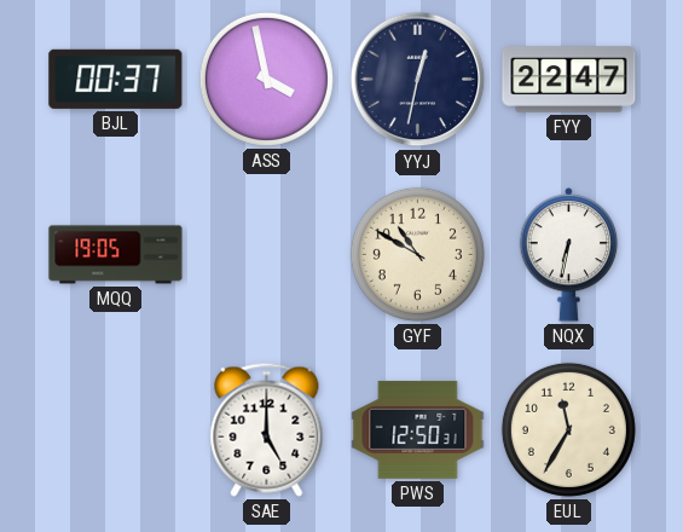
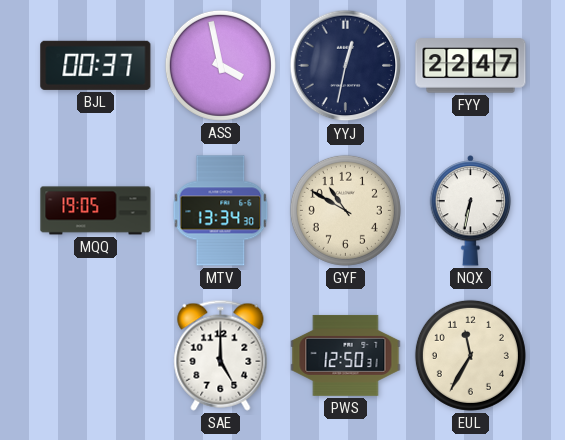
MTV: none -> 13:34
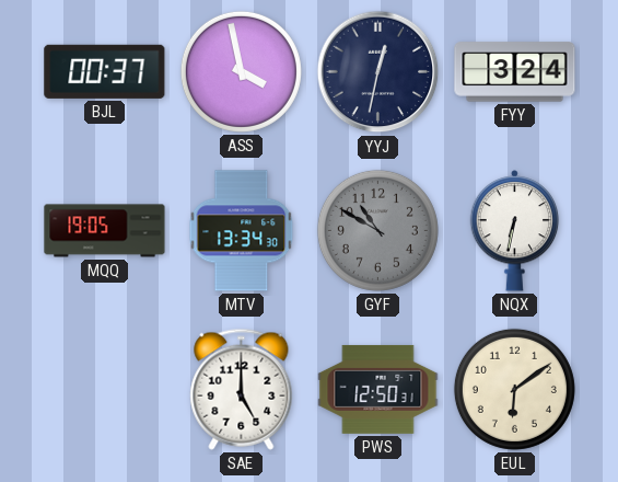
FYY: 22:47 -> 3:24
GYF dial: cream -> grey
EUL: 11:35 -> 6:09
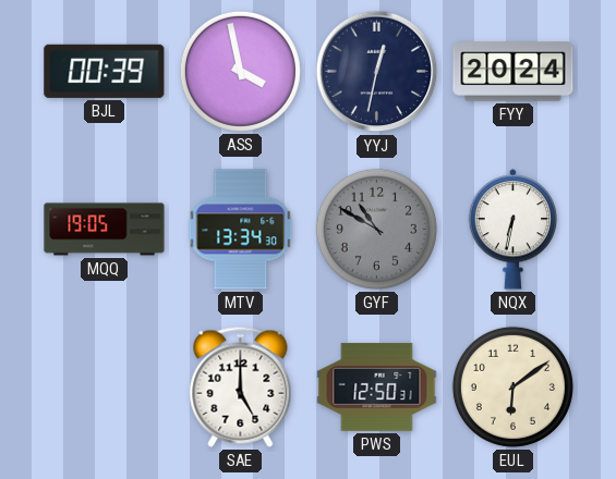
BJL: 00:37 -> 00:39
FYY: 3:24 -> 20:24
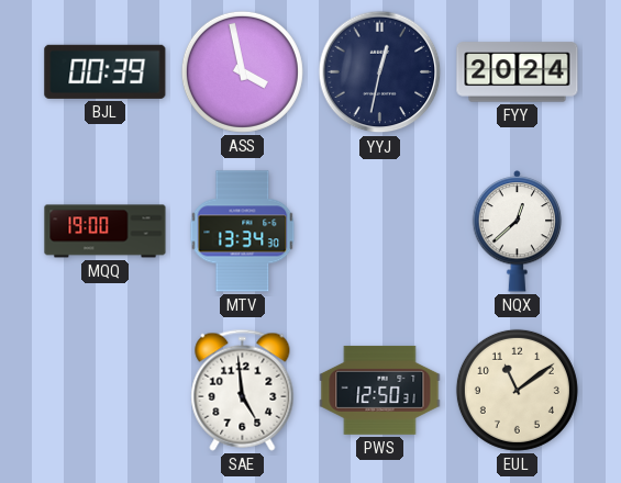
MQQ: 19:05 -> 19:00
GYF: 10:50 -> none
NQX: 6:32 -> 12:38
SAE: 5:00 -> 4:59
EUL: 6:09 -> 11:09
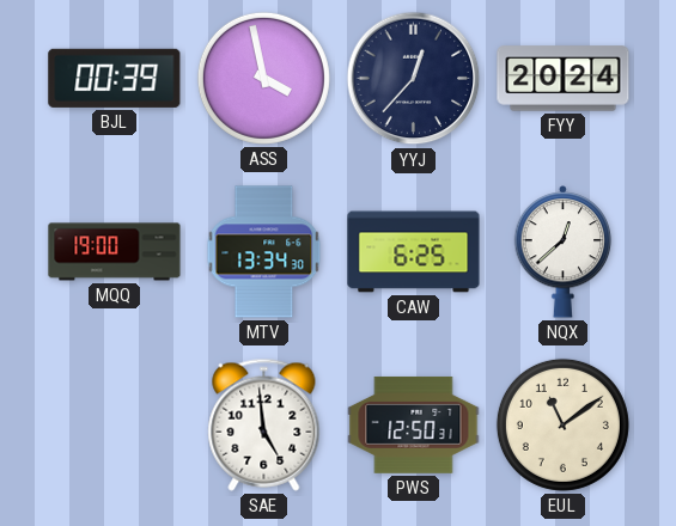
YYJ: 12:32 -> 12:37
CAW: none -> 6:25
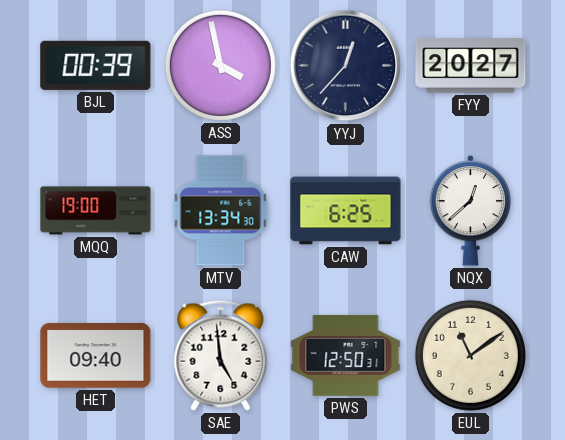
FYY: 20:24 -> 20:27
HET: none -> 09:40
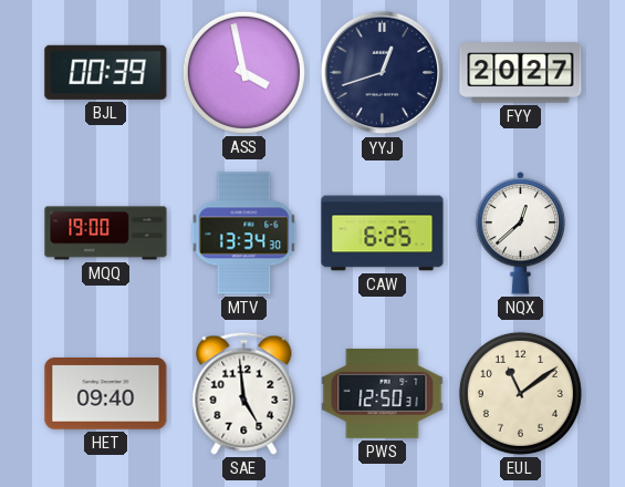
YYJ: 12:37 -> 12:42
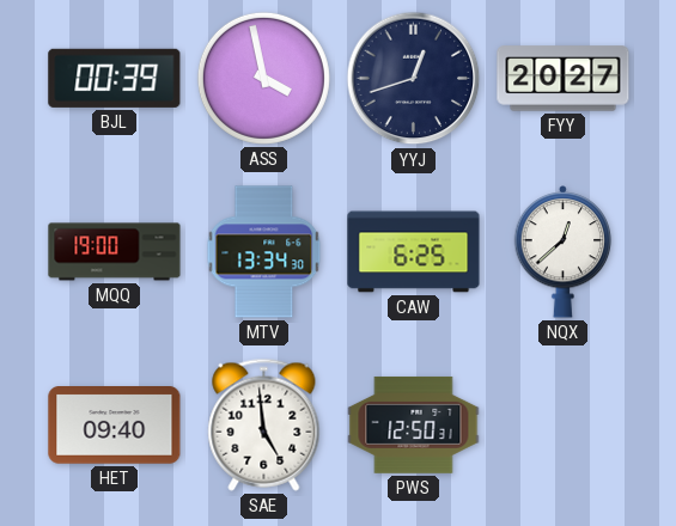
EUL: 11:09 -> none
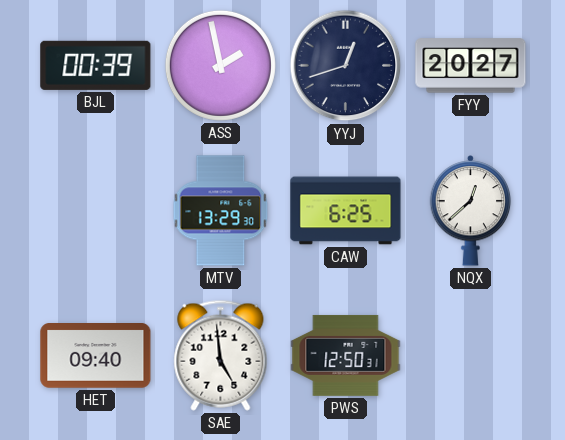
ASS: 3:58 -> 1:58
MQQ: 19:00 -> none
MTV: 13:34 -> 13:29
